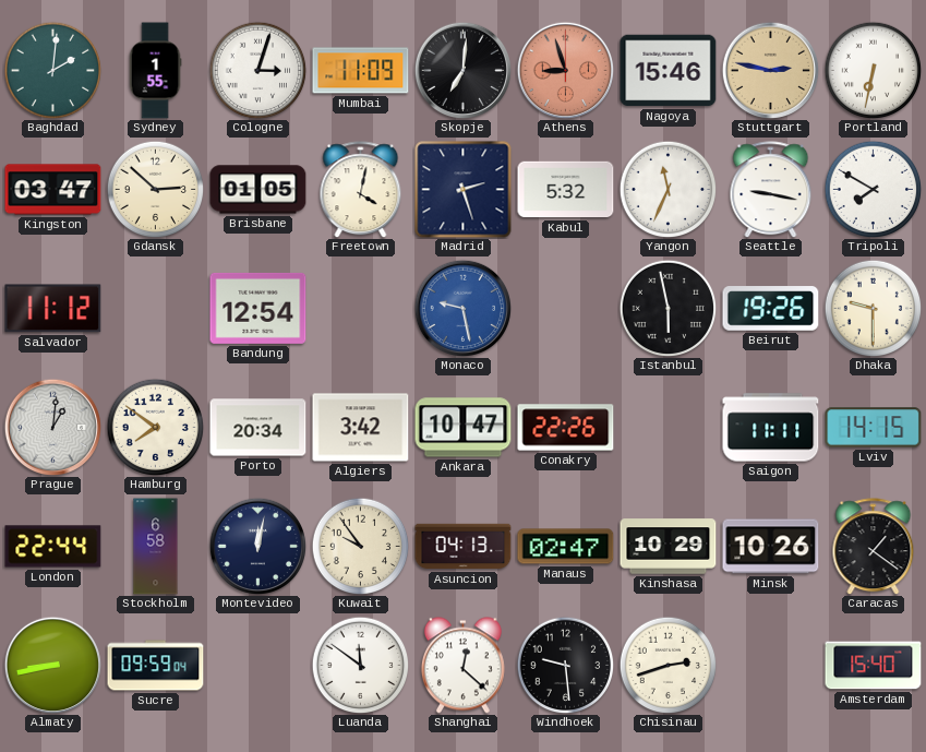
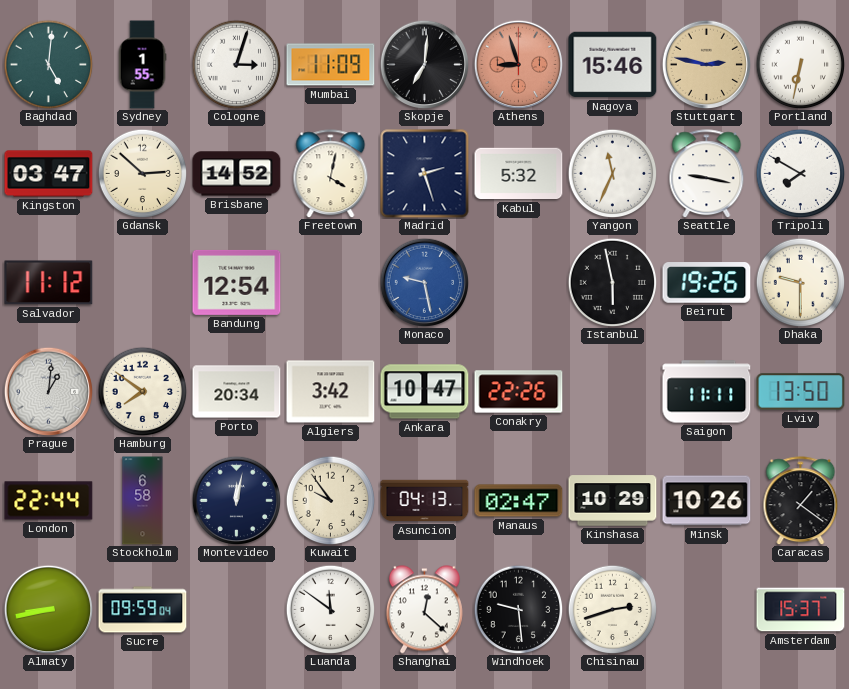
Baghdad: 2:01 -> 5:01
Brisbane: 01:05 -> 14:52
Lviv: 14:15 -> 13:50
Amsterdam: 15:40 -> 15:37
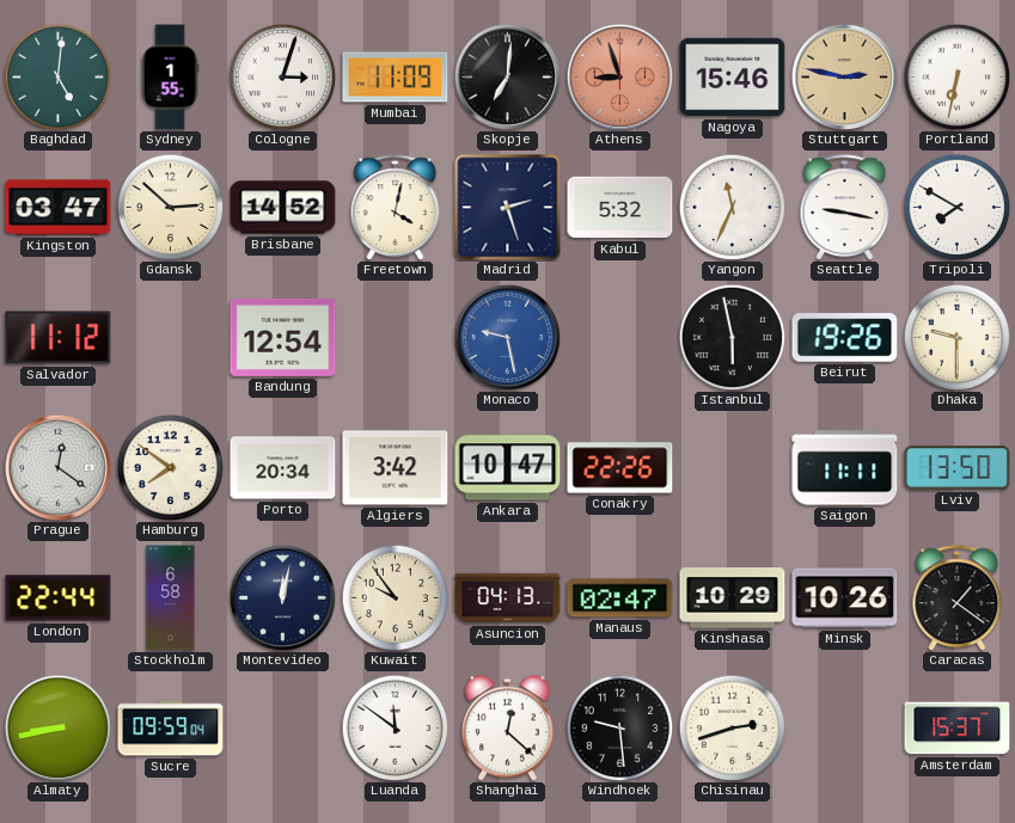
Prague: 1:01 -> 12:21
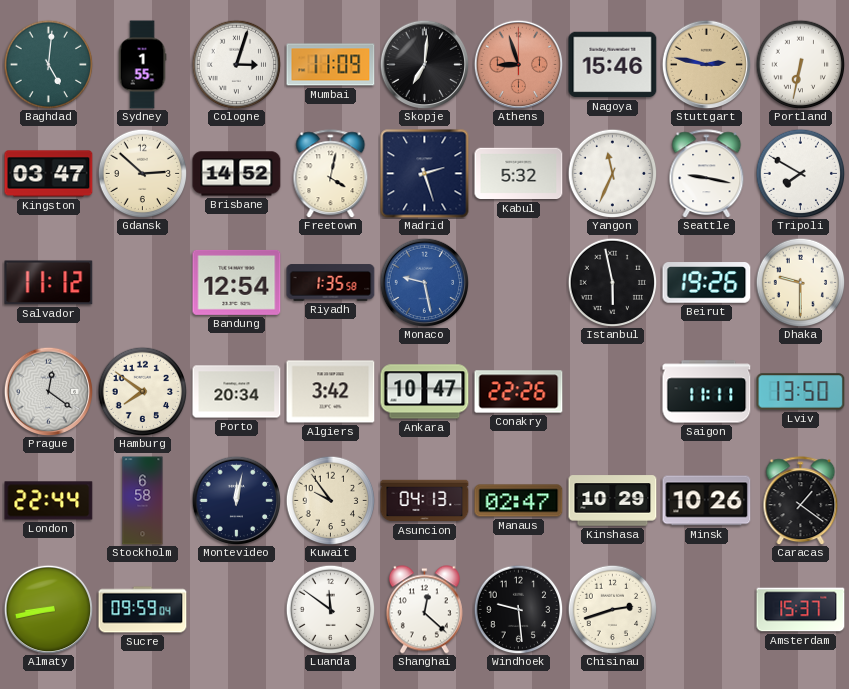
Riyadh: none -> 1:35
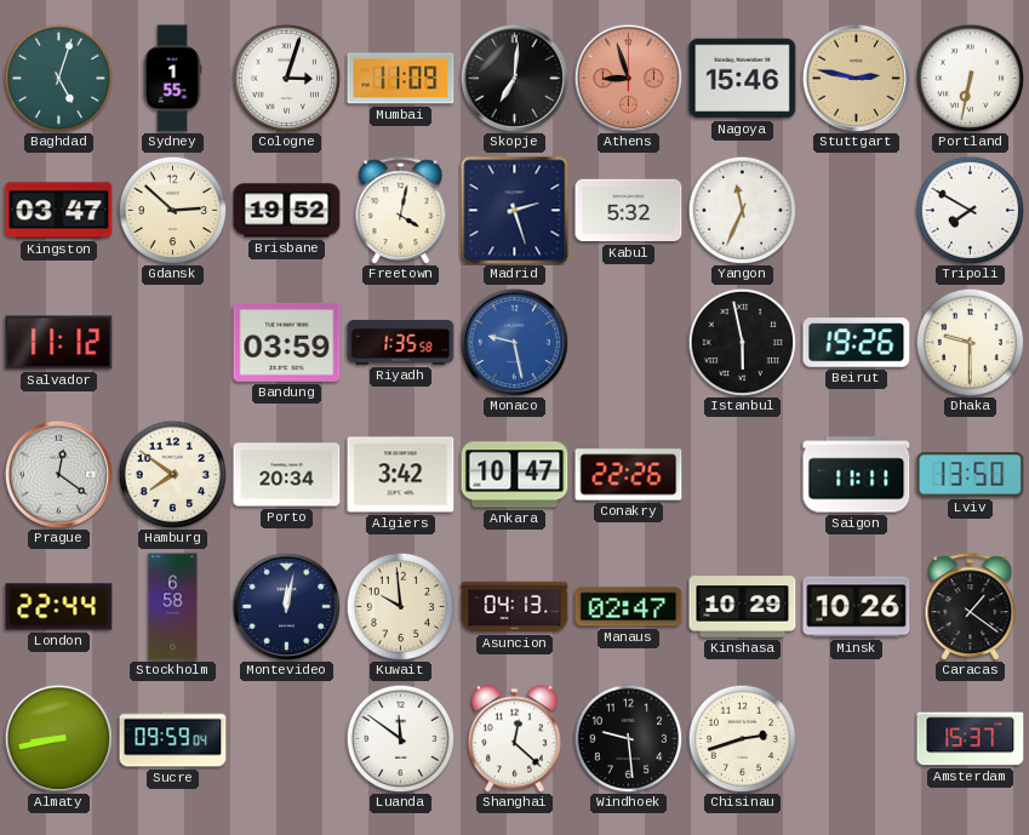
Baghdad: 5:01 -> 5:03
Brisbane: 14:52 -> 19:52
Seattle: 9:17 -> none
Bandung: 12:54 -> 03:59
Kuwait: 9:54 -> 9:59
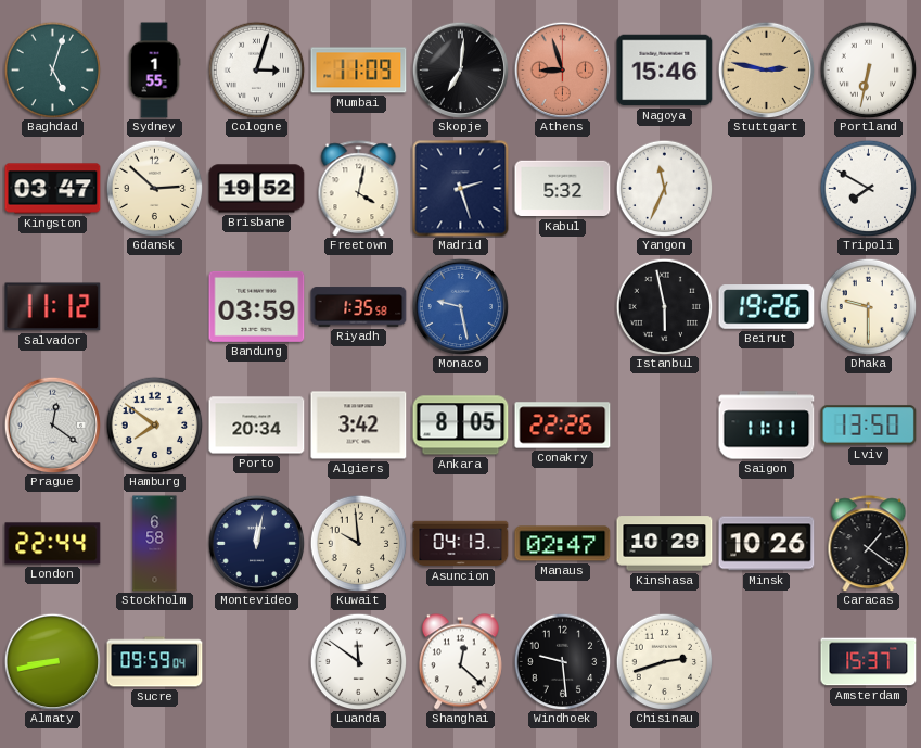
Ankara: 10:47 -> 8:05
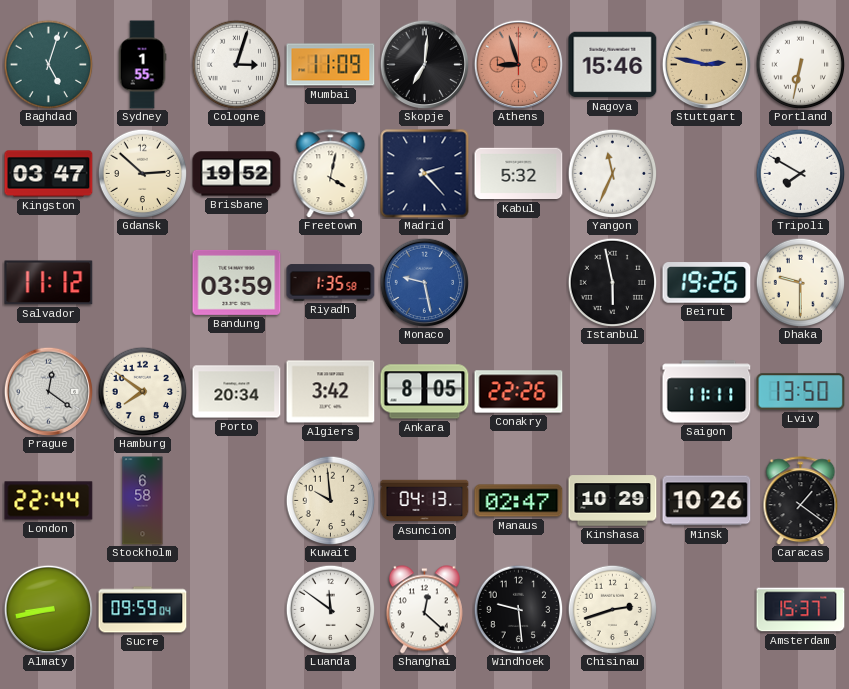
Madrid: 2:27 -> 2:23
Montevideo: 12:02 -> none
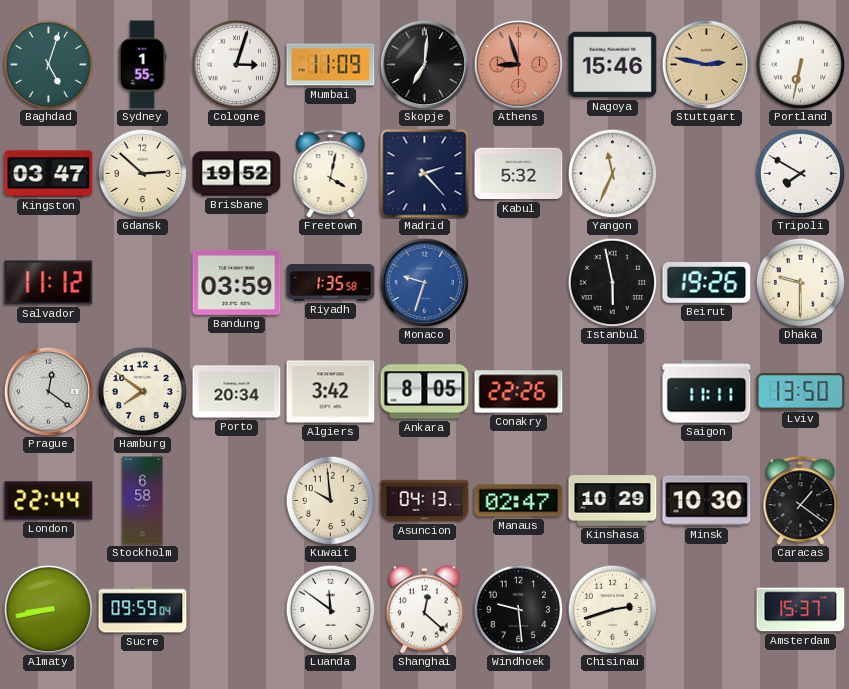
Monaco: 9:28 -> 9:33
Minsk: 10:26 -> 10:30
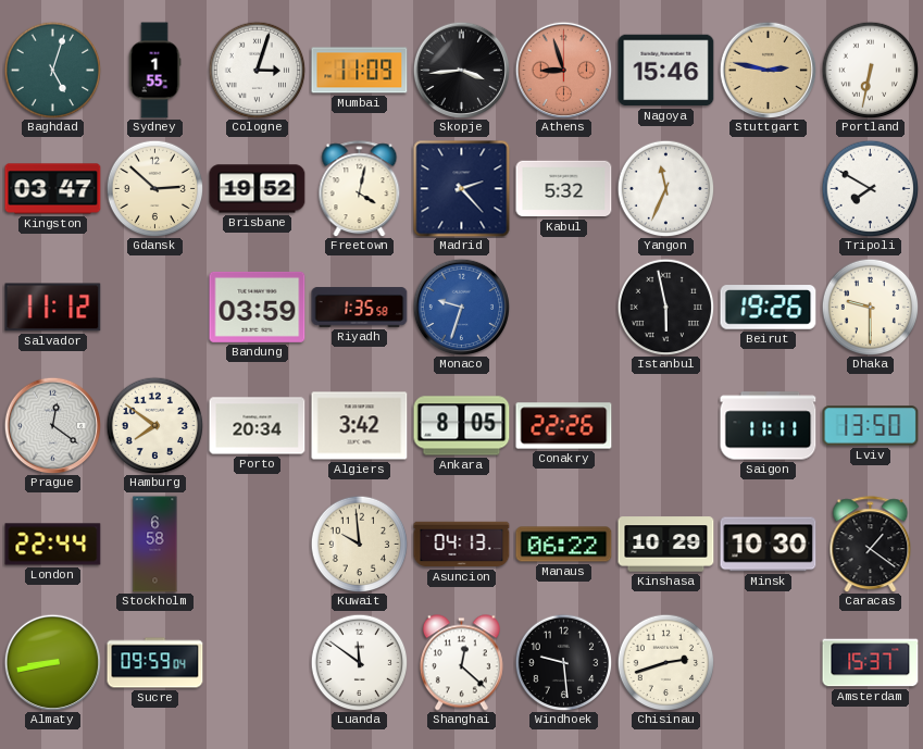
Skopje: 7:01 -> 3:44
Manaus: 02:47 -> 06:22
